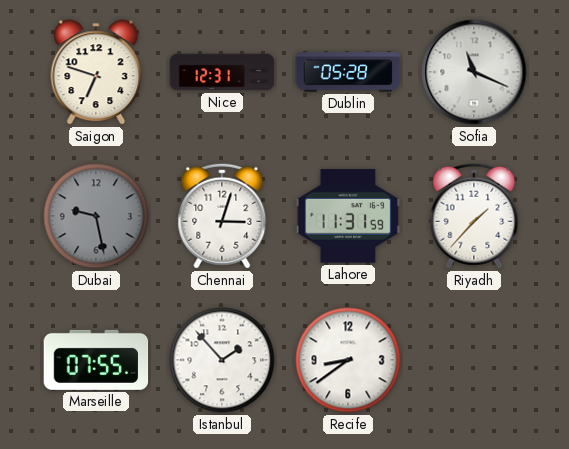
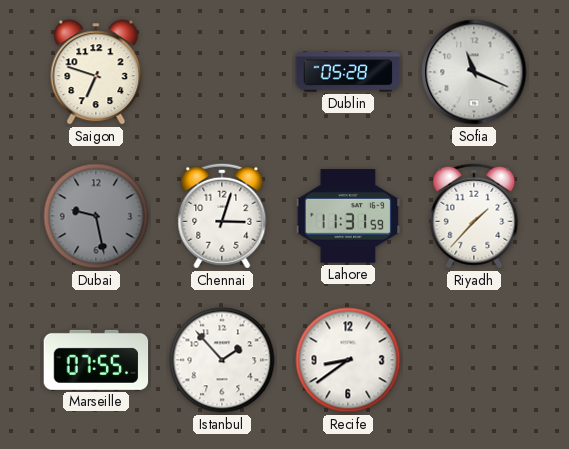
Nice: 12:31 -> none
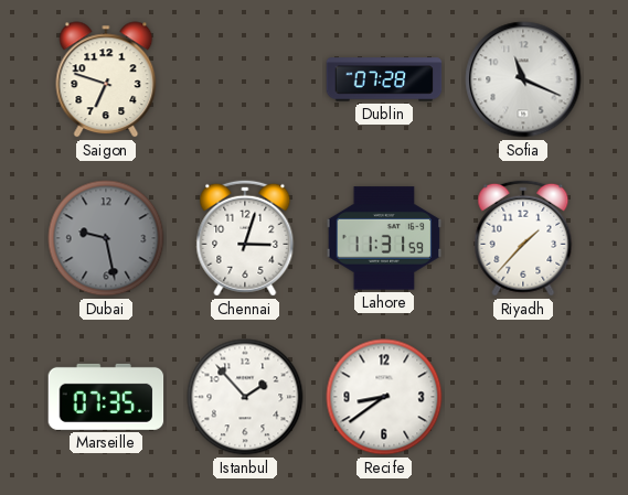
Dublin: 05:28 -> 07:28
Marseille: 07:55 -> 07:35
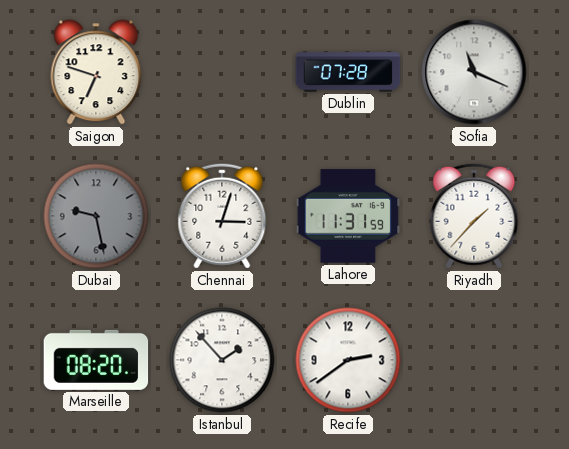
Marseille: 07:35 -> 08:20
Recife: 8:39 -> 2:39
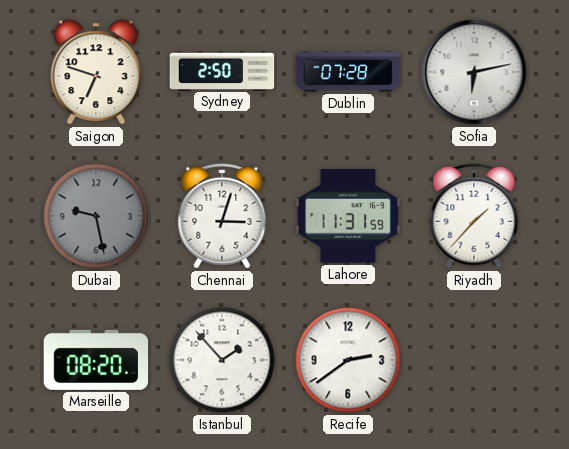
Sydney: none -> 2:50
Sofia: 11:19 -> 6:13
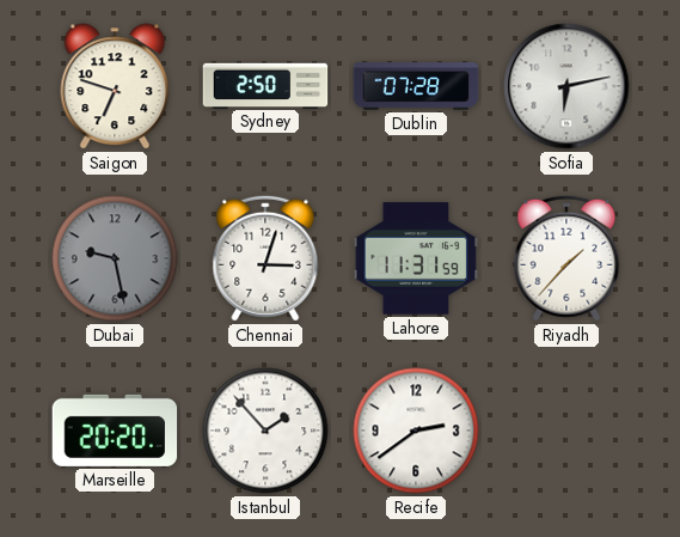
Marseille: 08:20 -> 20:20
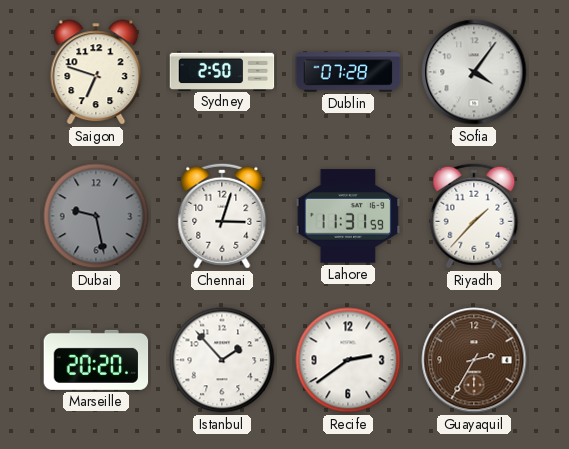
Sofia: 6:13 -> 4:06
Guayaquil: none -> 2:35
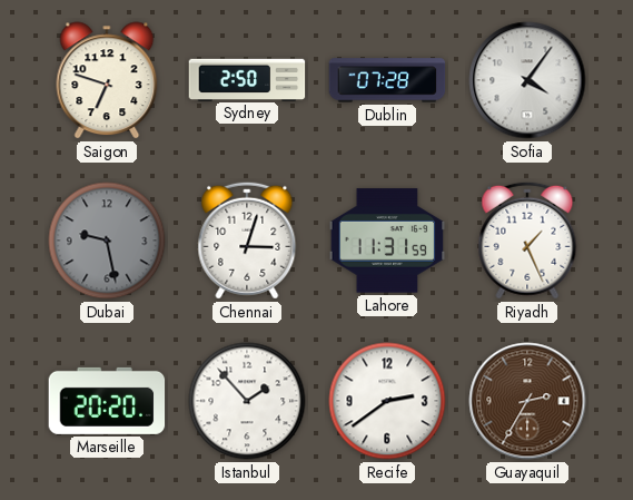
Riyadh: 1:37 -> 1:26
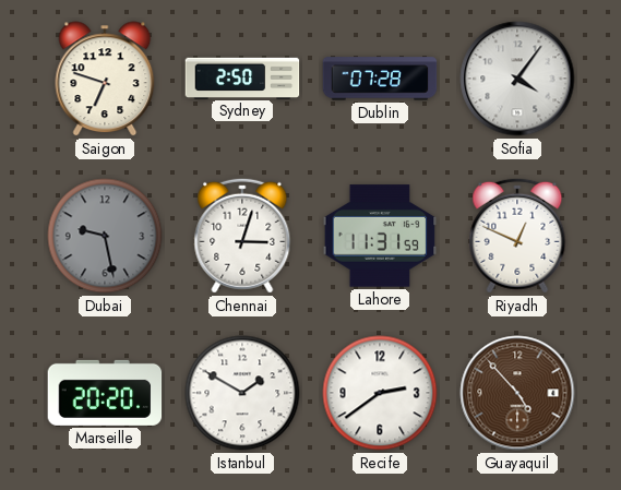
Riyadh: 1:26 -> 12:49
Istanbul: 1:53 -> 1:50
Guayaquil: 2:35 -> 4:53
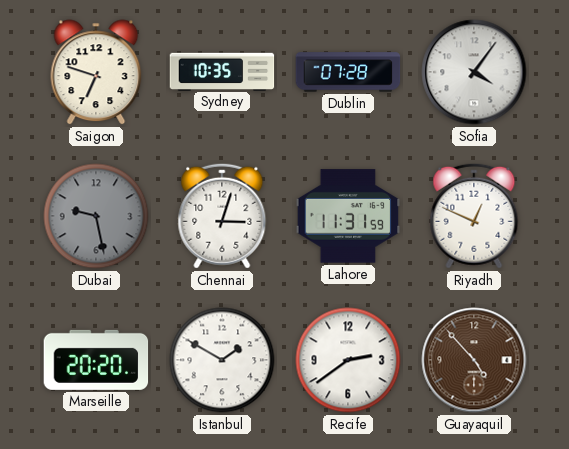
Sydney: 2:50 -> 10:35
